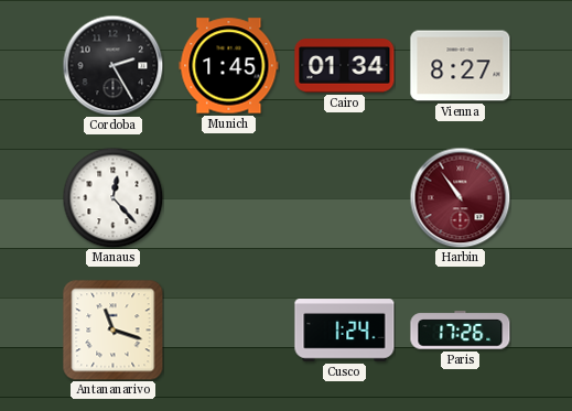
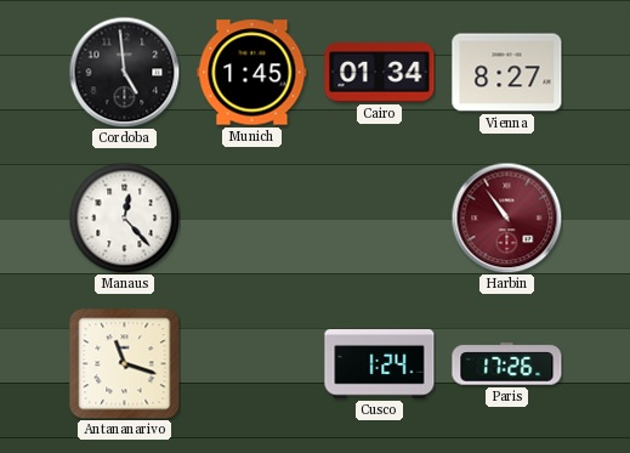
Cordoba: 2:25 -> 4:59
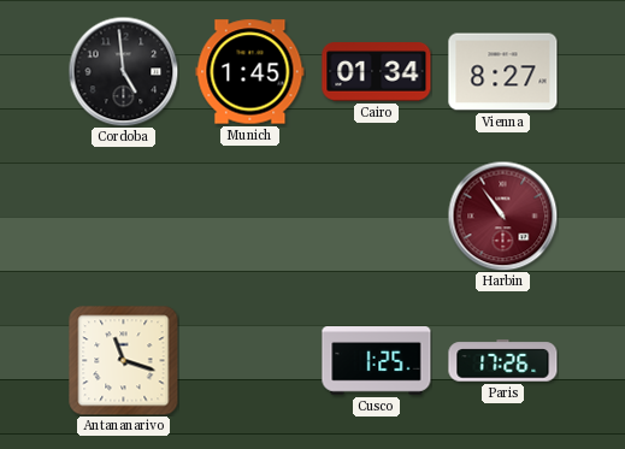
Manaus: 12:23 -> none
Cusco: 1:24 -> 1:25
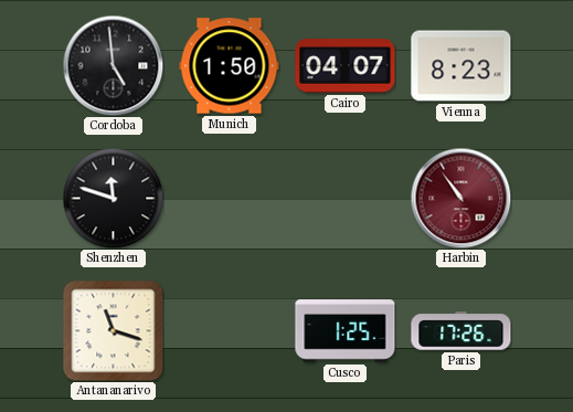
Munich: 1:45 -> 1:50
Cairo: 01:34 -> 04:07
Vienna: 8:27 -> 8:23
Shenzhen: none -> 11:48
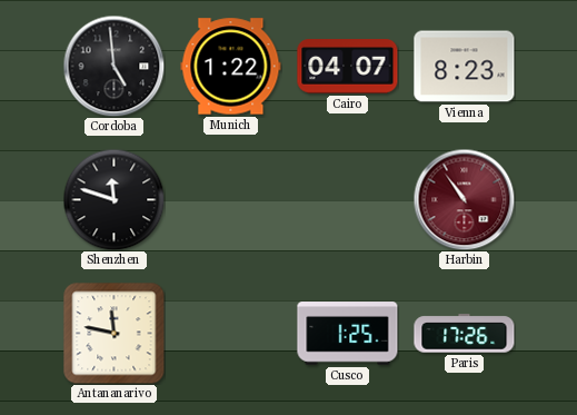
Munich: 1:50 -> 1:22
Antananarivo: 11:18 -> 11:47
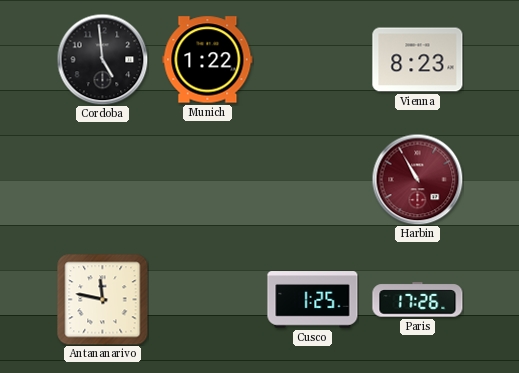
Cairo: 04:07 -> none
Shenzhen: 11:48 -> none
Harbin: 10:54 -> 10:55
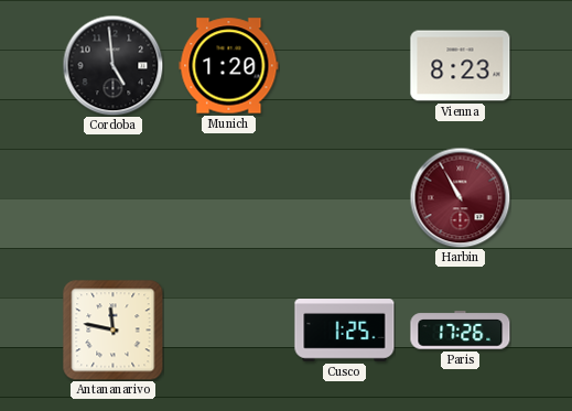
Munich: 1:22 -> 1:20
